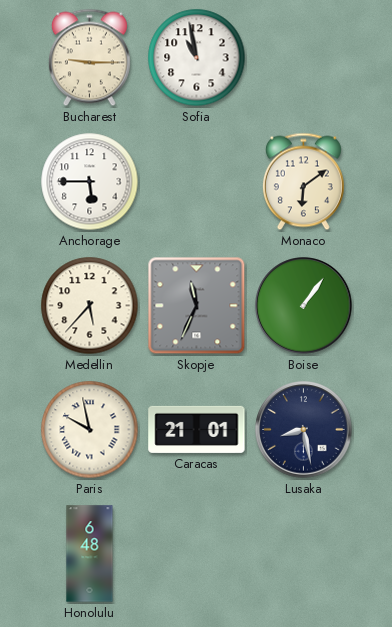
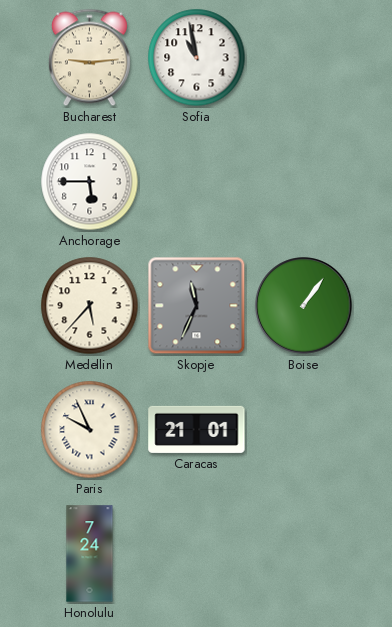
Bucharest: 9:15 -> 9:14
Monaco: 6:09 -> none
Paris: 9:58 -> 9:56
Lusaka: 8:28 -> none
Honolulu: 6:48 -> 7:24
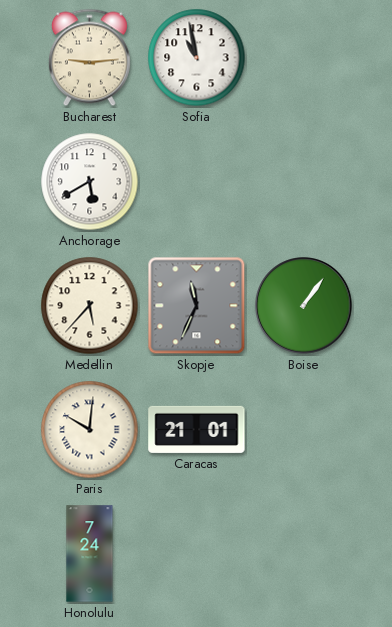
Anchorage: 5:45 -> 5:40
Paris: 9:56 -> 10:01
